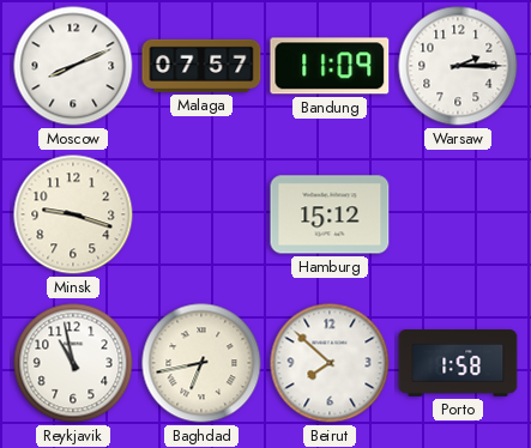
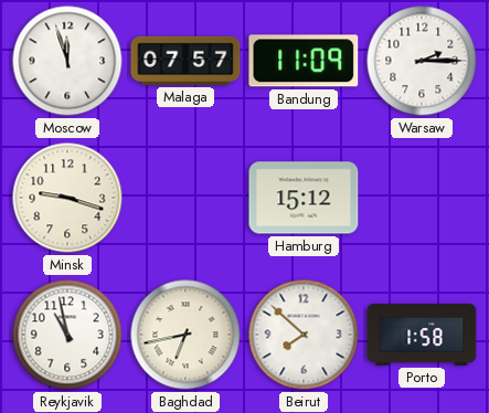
Moscow: 8:11 -> 11:57
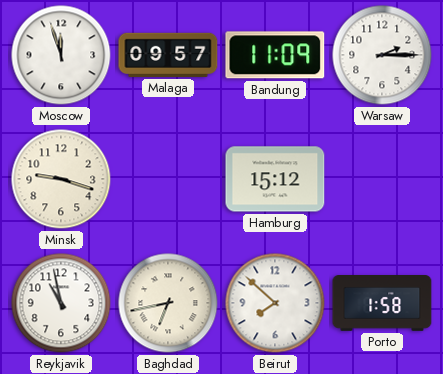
Malaga: 07:57 -> 09:57
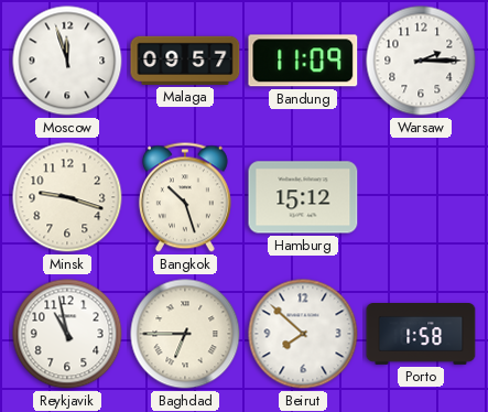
Bangkok: none -> 10:27
Baghdad: 6:43 -> 6:45
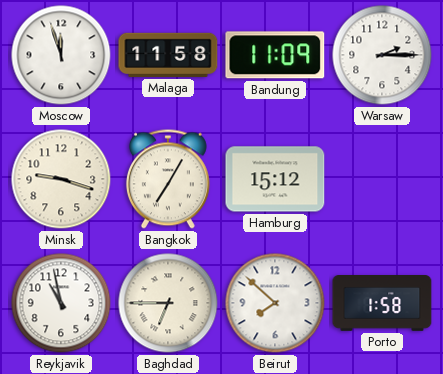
Malaga: 09:57 -> 11:58
Bangkok: 10:27 -> 7:05
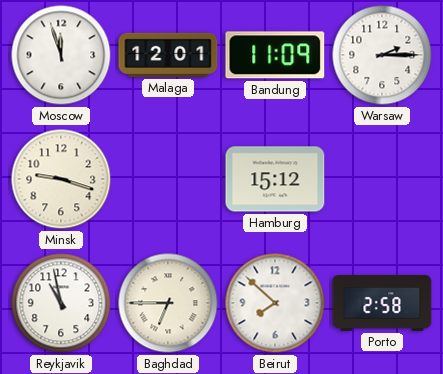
Malaga: 11:58 -> 12:01
Bangkok: 7:05 -> none
Porto: 1:58 -> 2:58
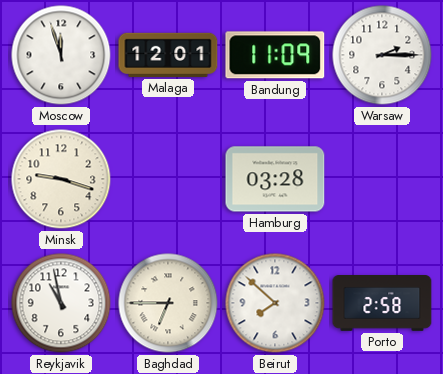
Hamburg: 15:12 -> 03:28
